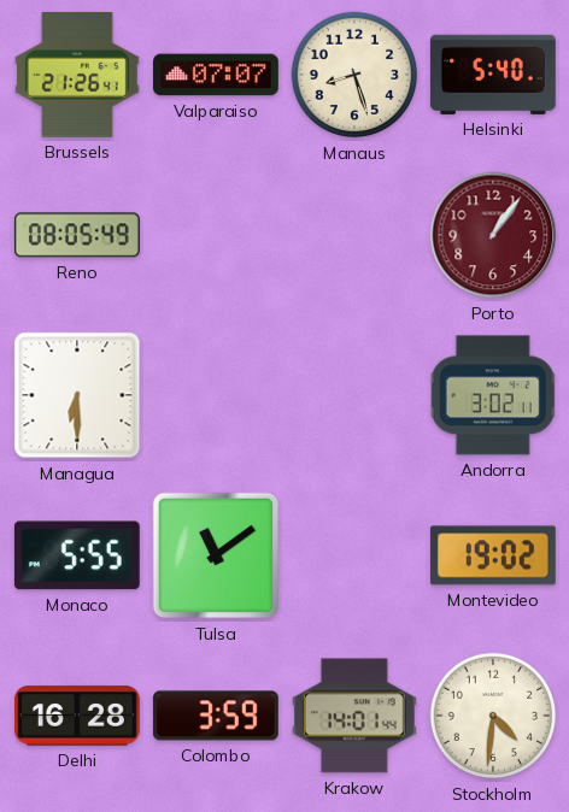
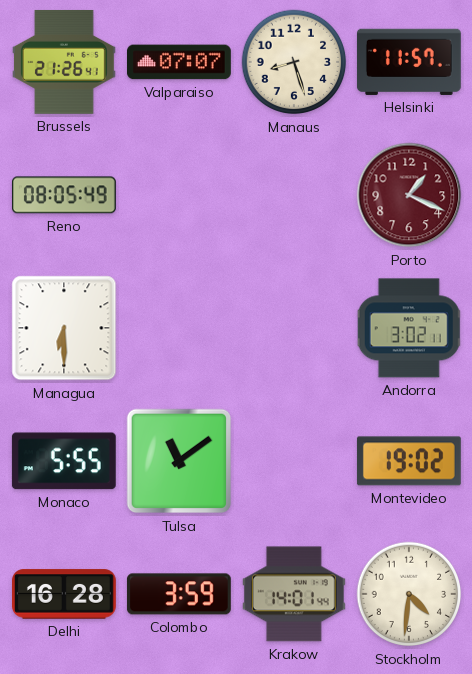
Helsinki: 5:40 -> 11:57
Porto: 1:06 -> 1:19
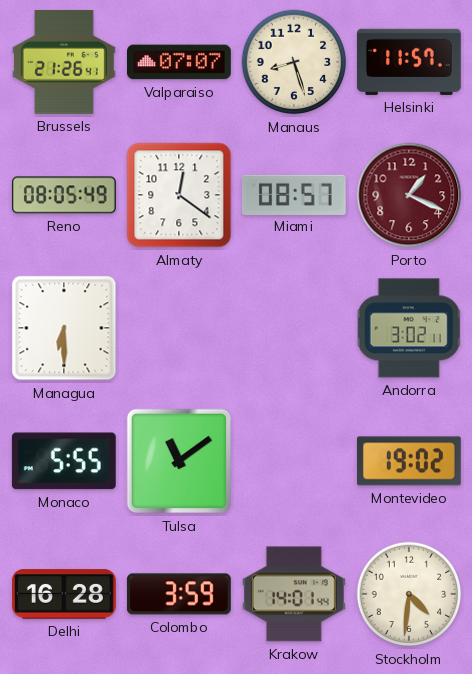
Almaty: none -> 12:21
Miami: none -> 08:57
